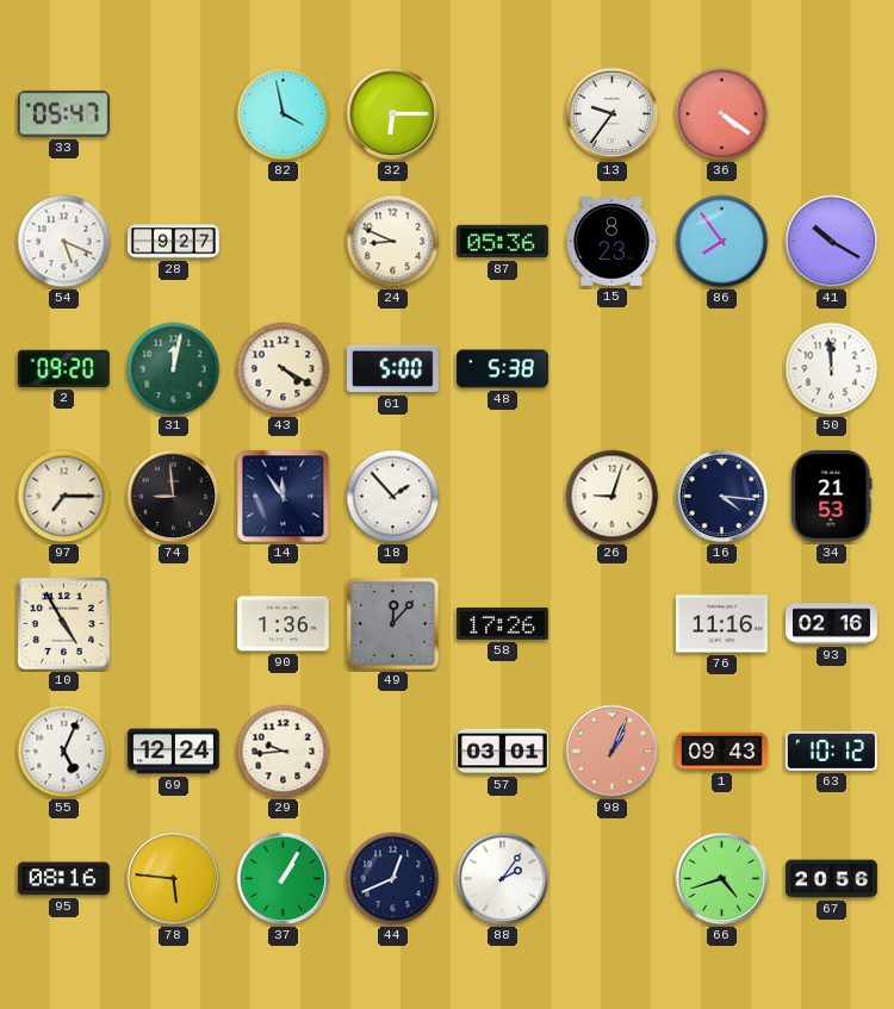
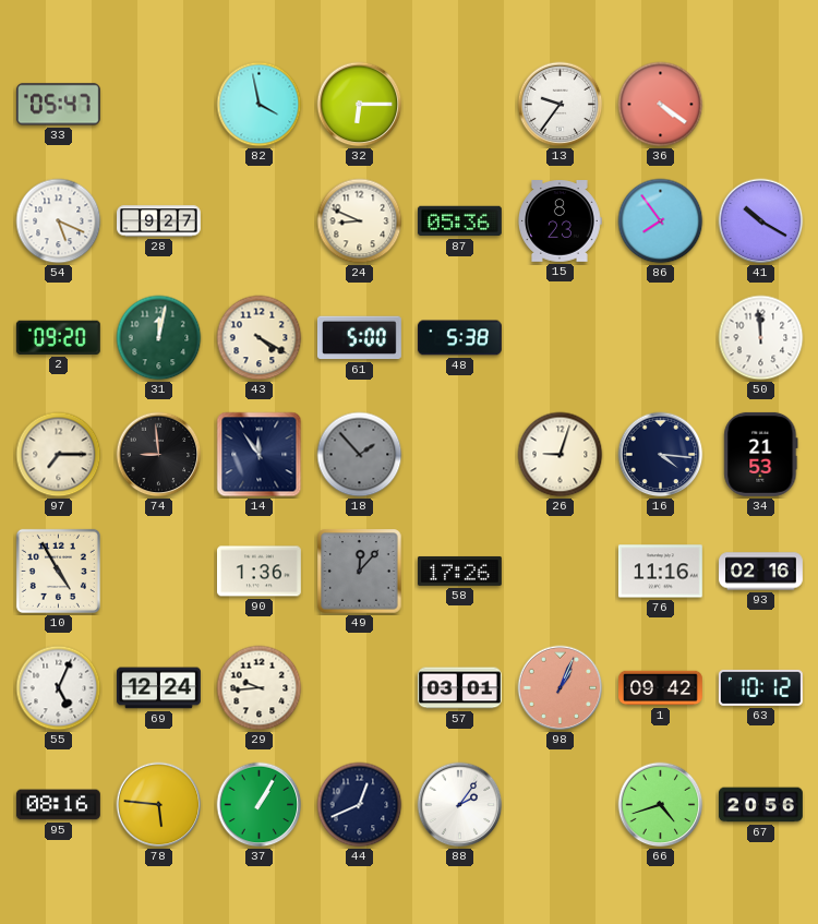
18 dial: white -> grey
1: 09:43 -> 09:42
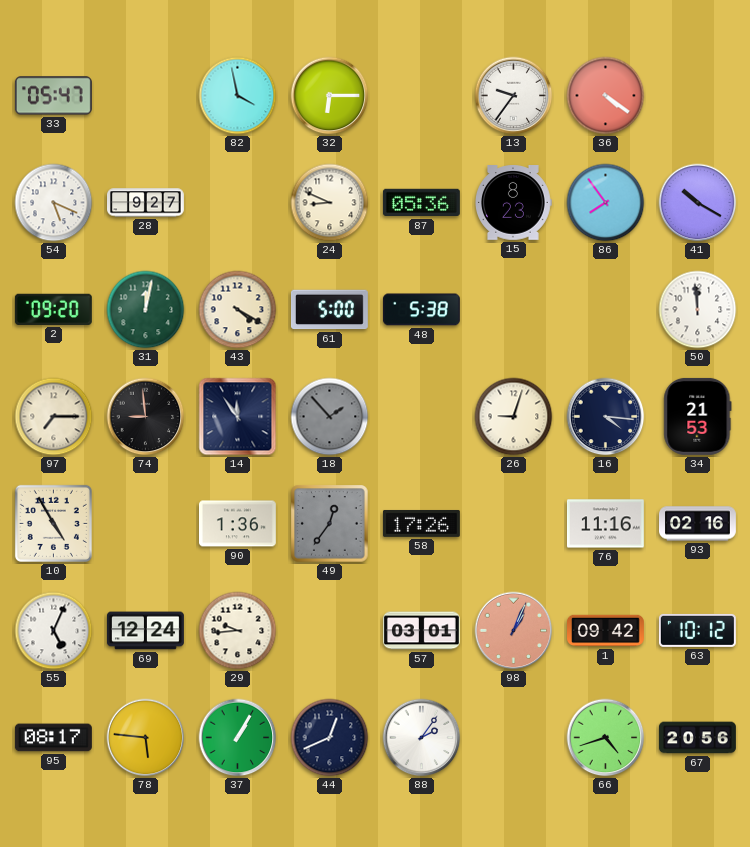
49: 12:07 -> 12:36
95: 08:16 -> 08:17
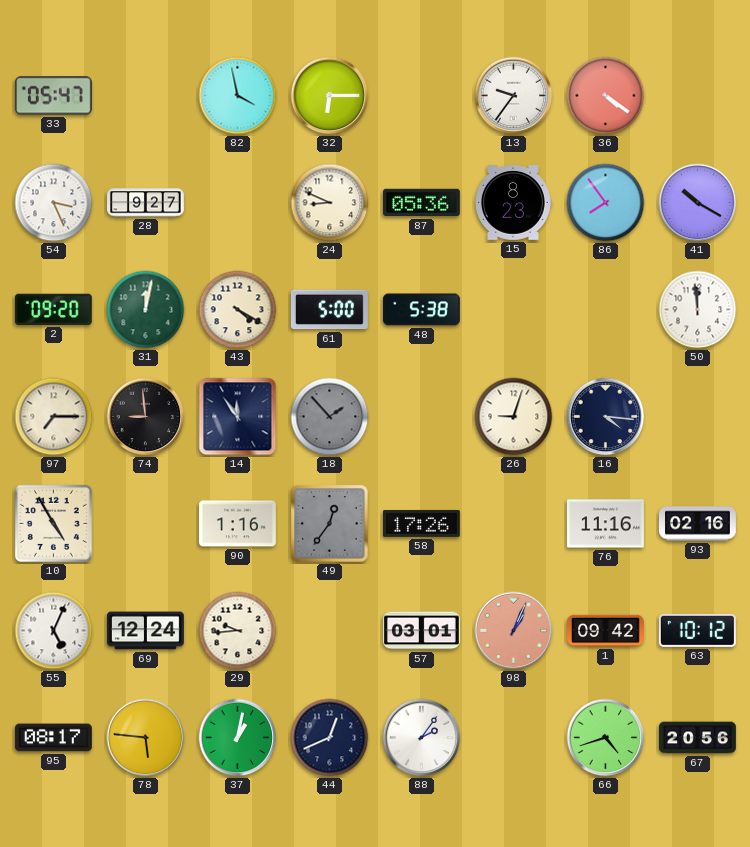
54: 5:19 -> 3:26
34: 21:53 -> none
90: 1:36 -> 1:16
37: 1:05 -> 1:02
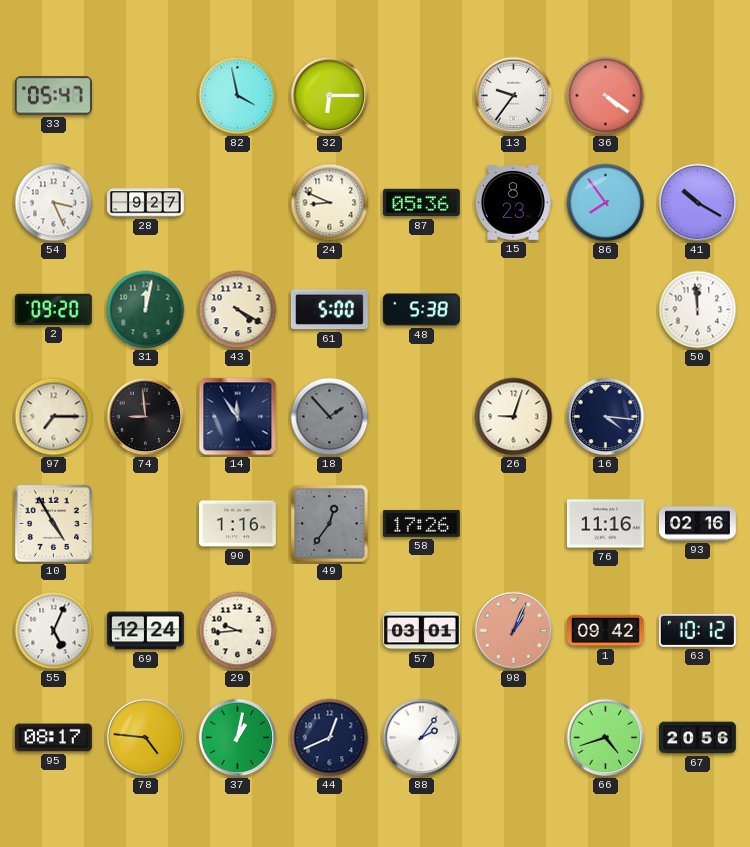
78: 5:46 -> 4:46
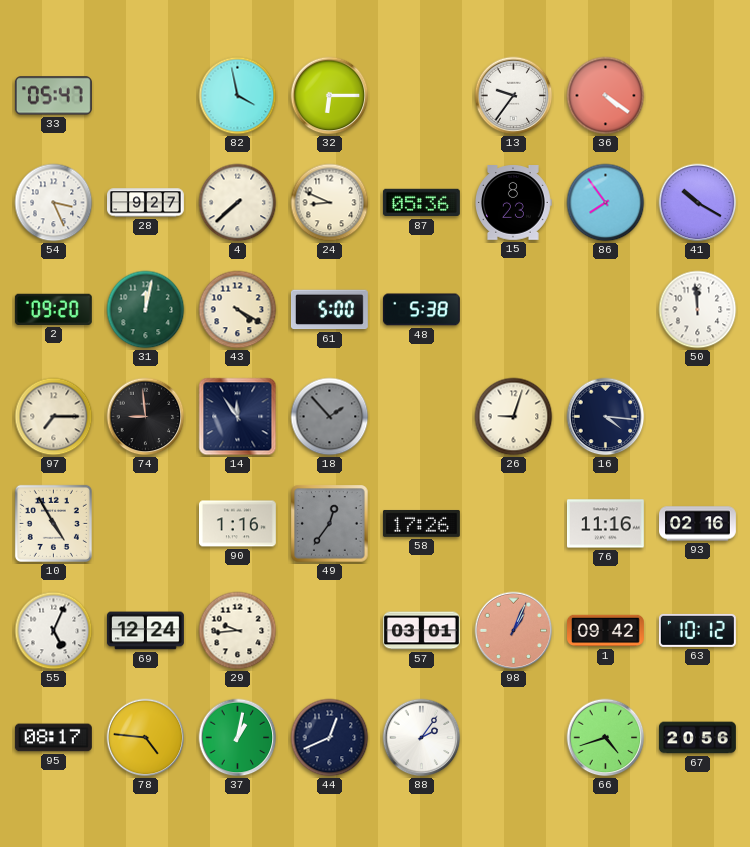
4: none -> 7:38
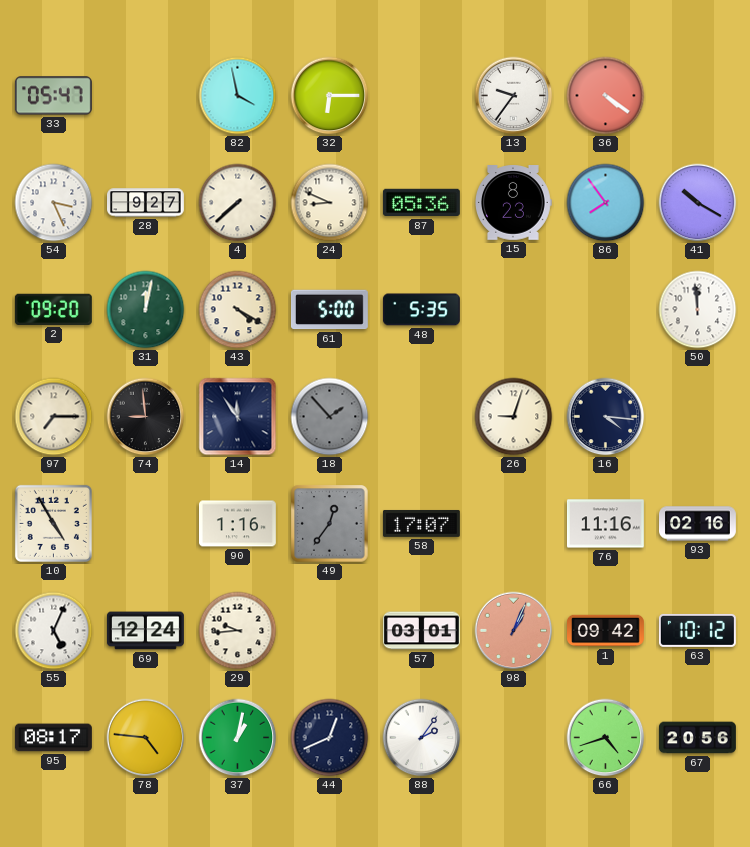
48: 5:38 -> 5:35
58: 17:26 -> 17:07
